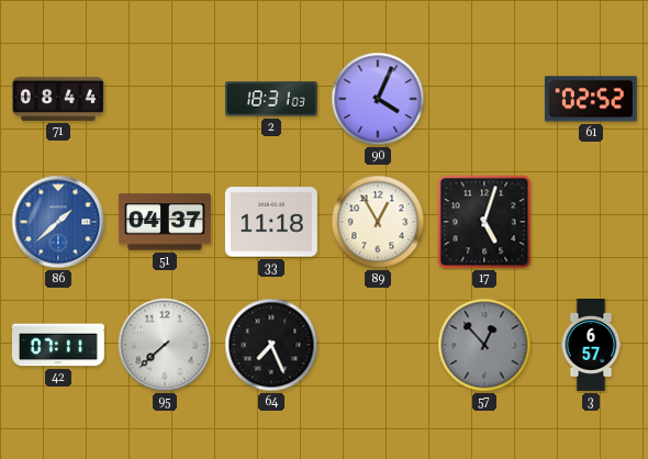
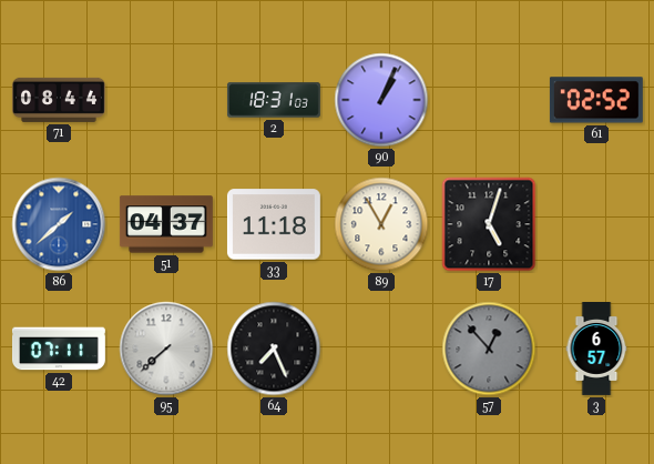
90: 4:04 -> 1:04
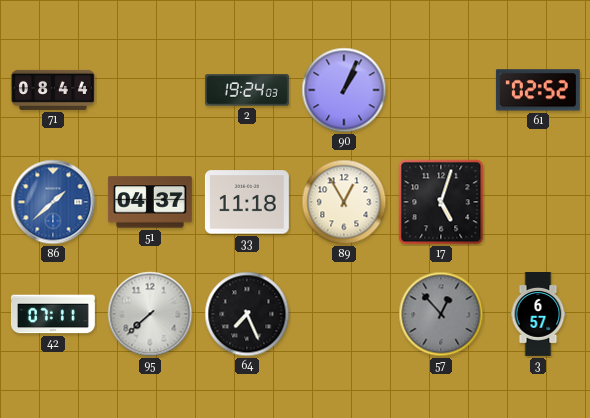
2: 18:31 -> 19:24
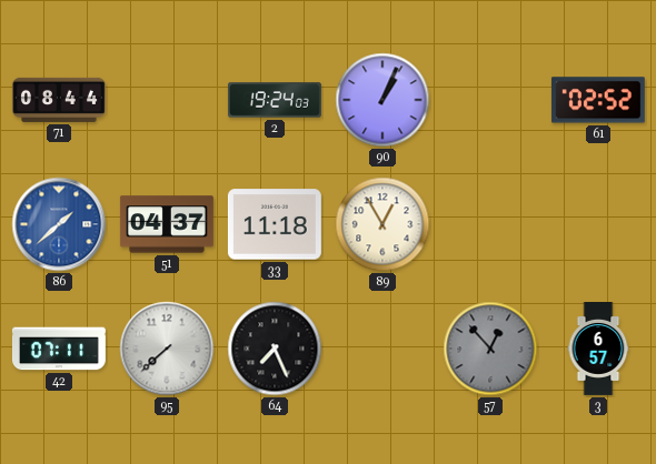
17: 5:03 -> none
